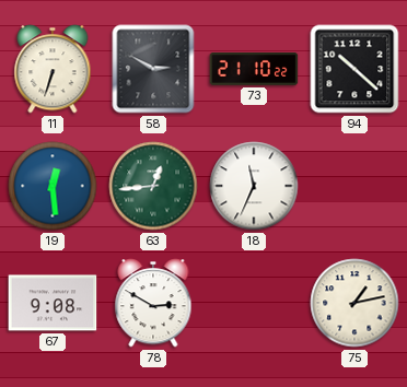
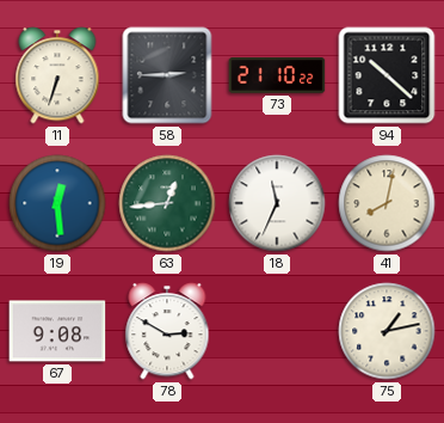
58: 2:50 -> 2:45
41: none -> 8:02
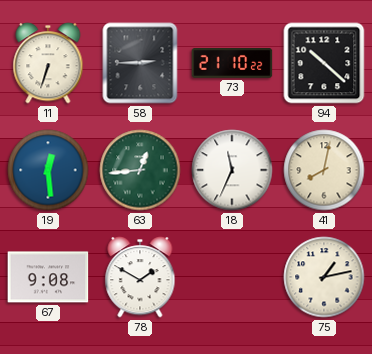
78: 2:50 -> 1:50
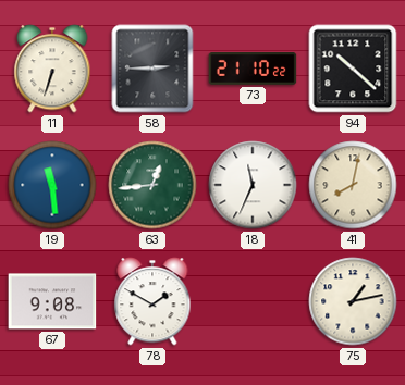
19: 12:29 -> 11:29
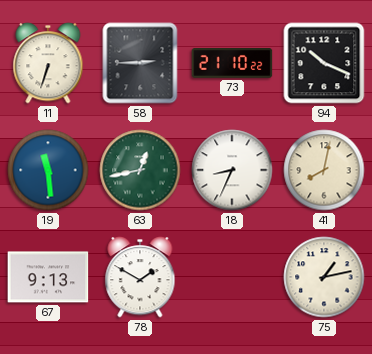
94: 10:22 -> 10:19
63: 12:44 -> 12:43
18: 11:34 -> 8:34
67: 9:08 -> 9:13
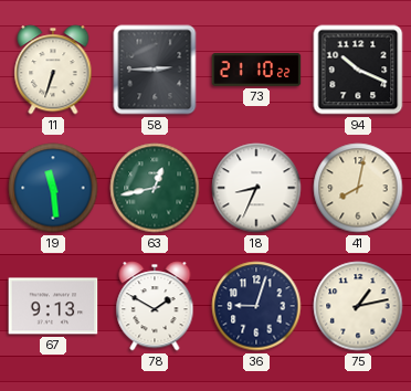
36: none -> 9:03
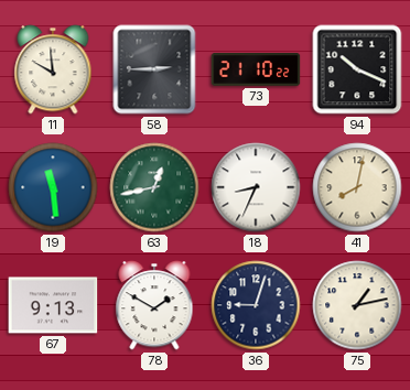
11: 6:33 -> 9:59
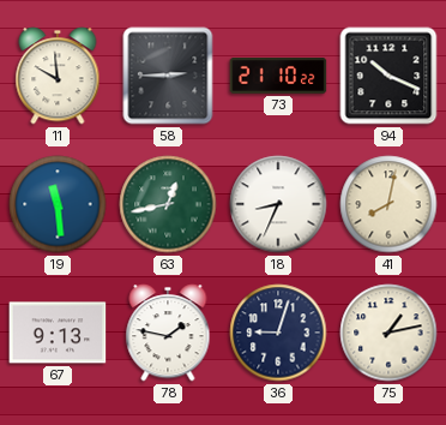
78: 1:50 -> 1:47
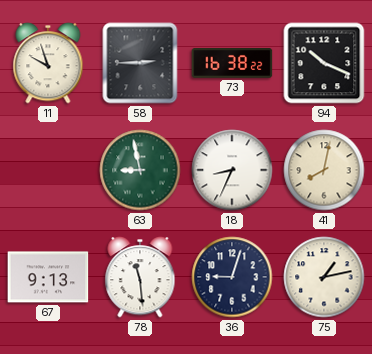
11: 9:59 -> 9:57
73: 21:10 -> 16:38
19: 11:29 -> none
63: 12:43 -> 8:58
78: 1:47 -> 11:29
